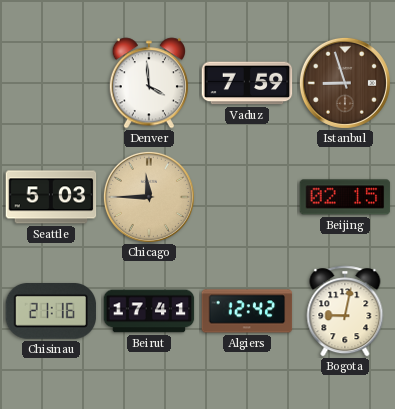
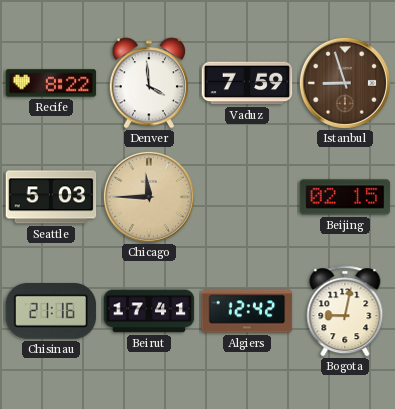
Recife: none -> 8:22
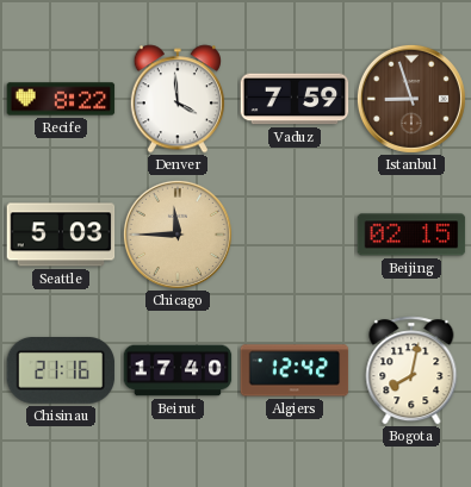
Beirut: 17:41 -> 17:40
Bogota: 9:02 -> 8:02
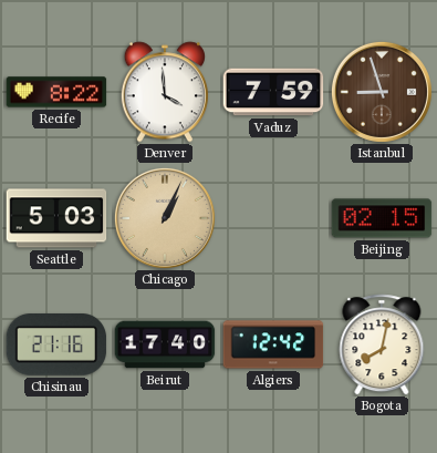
Chicago: 11:45 -> 1:04
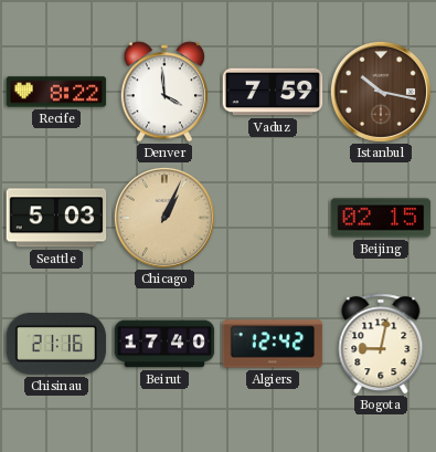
Istanbul: 8:57 -> 10:17
Bogota: 8:02 -> 9:02
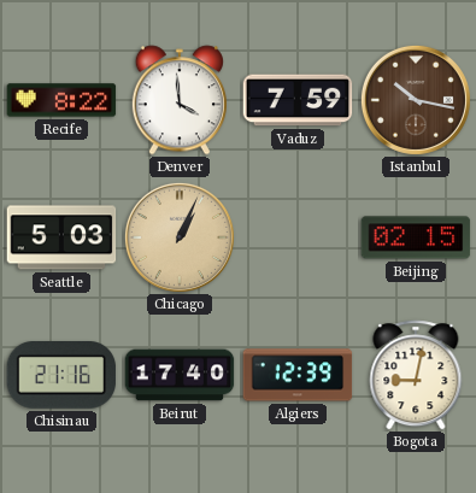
Algiers: 12:42 -> 12:39
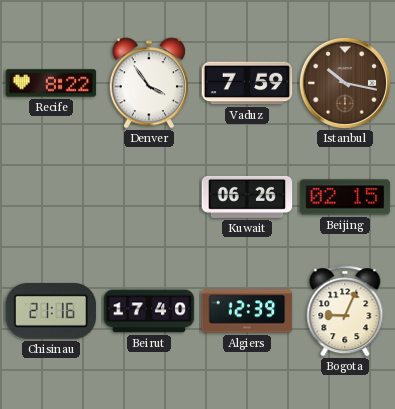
Denver: 3:59 -> 3:54
Seattle: 5:03 -> none
Chicago: 1:04 -> none
Kuwait: none -> 06:26
Bogota: 9:02 -> 9:04
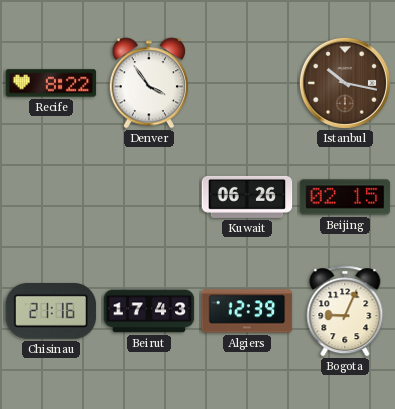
Vaduz: 7:59 -> none
Beirut: 17:40 -> 17:43
